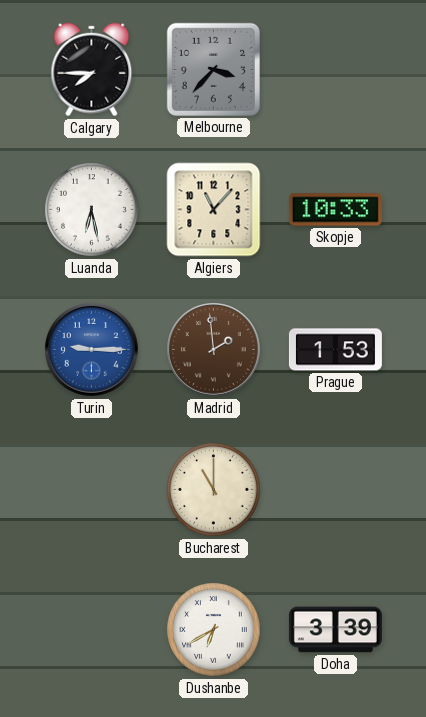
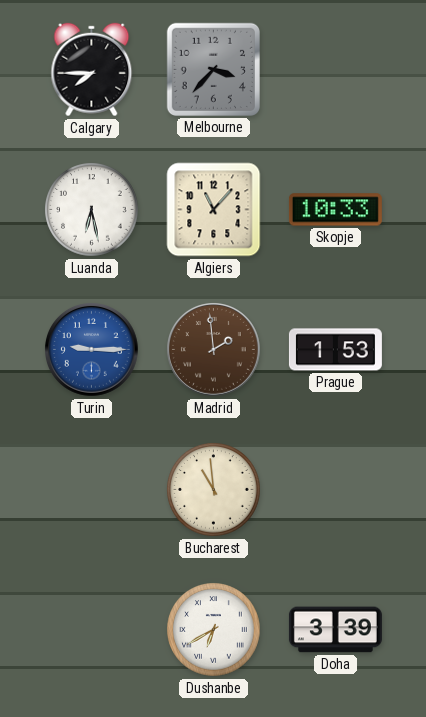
Bucharest: 11:00 -> 10:59
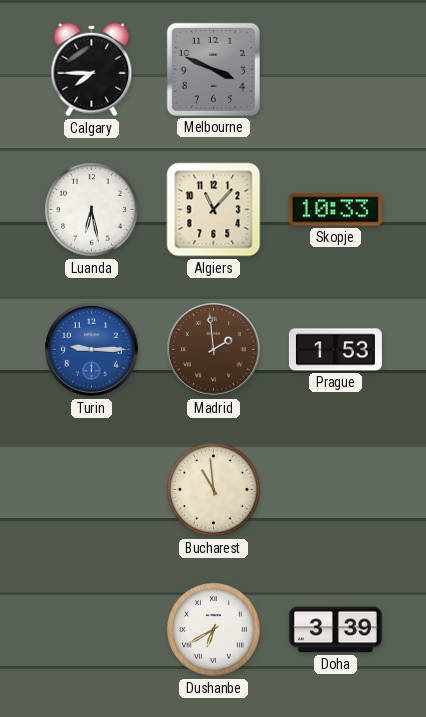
Melbourne: 3:37 -> 3:49
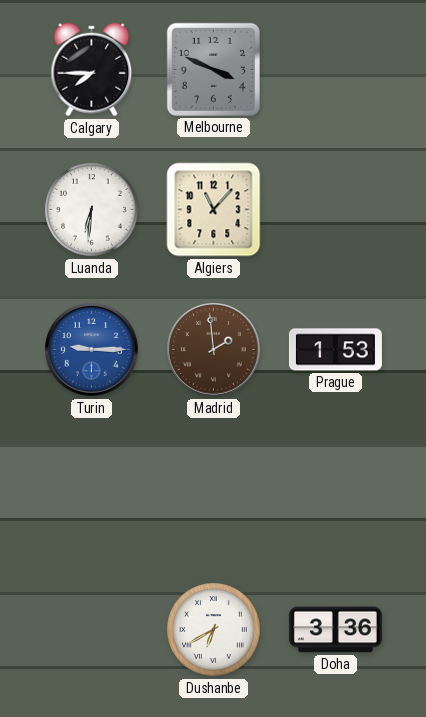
Luanda: 6:28 -> 6:31
Skopje: 10:33 -> none
Bucharest: 10:59 -> none
Doha: 3:39 -> 3:36
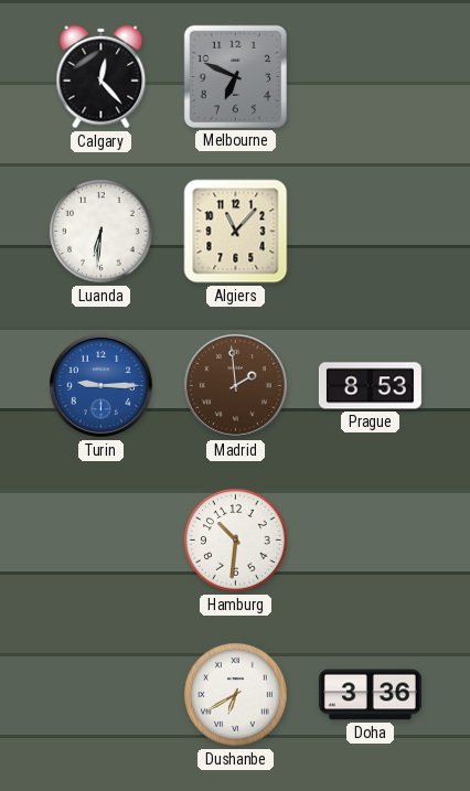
Calgary: 7:45 -> 12:23
Melbourne: 3:49 -> 6:49
Prague: 1:53 -> 8:53
Hamburg: none -> 10:31
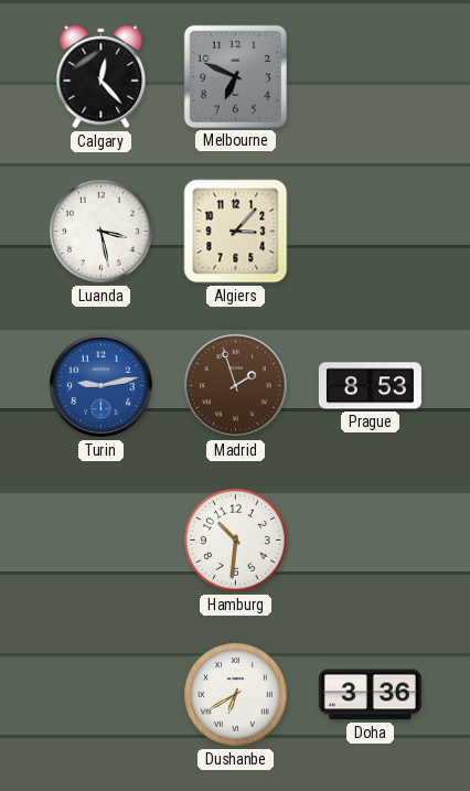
Luanda: 6:31 -> 3:28
Algiers: 11:07 -> 3:07
Turin: 9:15 -> 9:13
Madrid: 1:59 -> 1:57
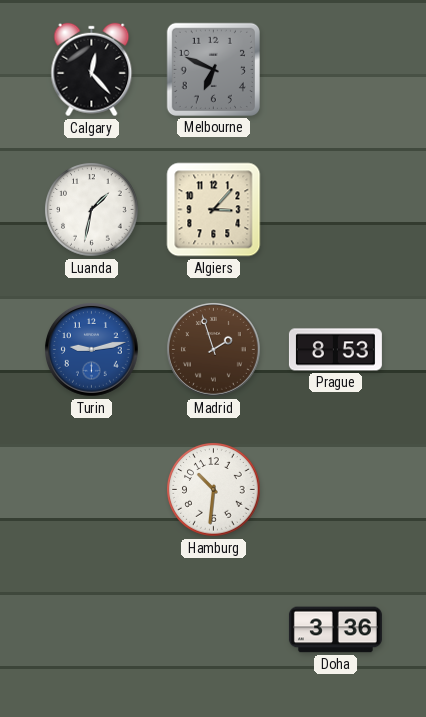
Luanda: 3:28 -> 1:32
Dushanbe: 6:40 -> none
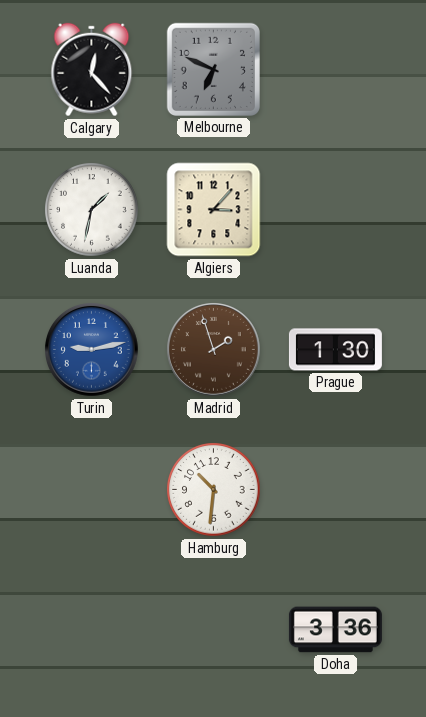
Prague: 8:53 -> 1:30
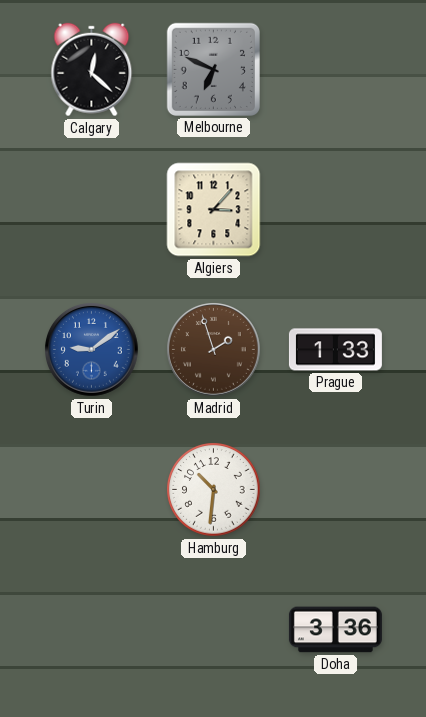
Calgary: 12:23 -> 12:22
Luanda: 1:32 -> none
Turin: 9:13 -> 9:09
Prague: 1:30 -> 1:33
